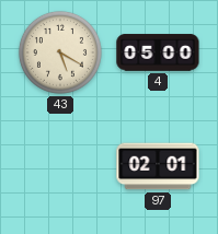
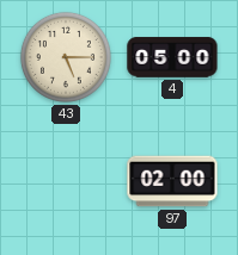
43: 5:20 -> 5:15
97: 02:01 -> 02:00
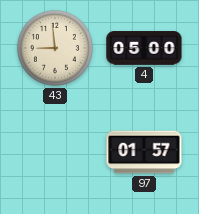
43: 5:15 -> 8:59
97: 02:00 -> 01:57
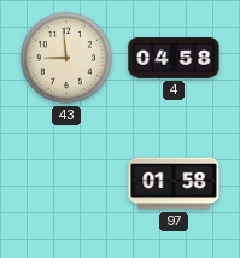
4: 05:00 -> 04:58
97: 01:57 -> 01:58
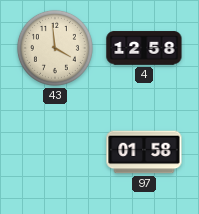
43: 8:59 -> 3:59
4: 04:58 -> 12:58
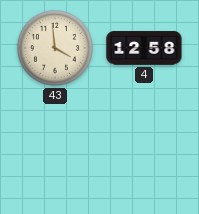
97: 01:58 -> none
